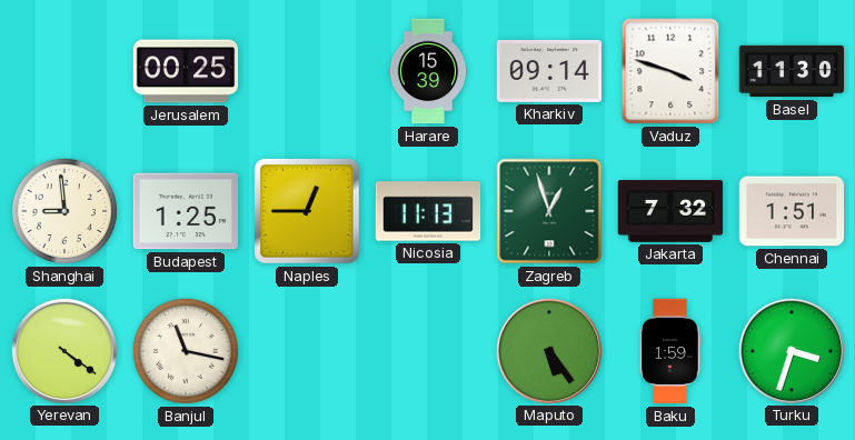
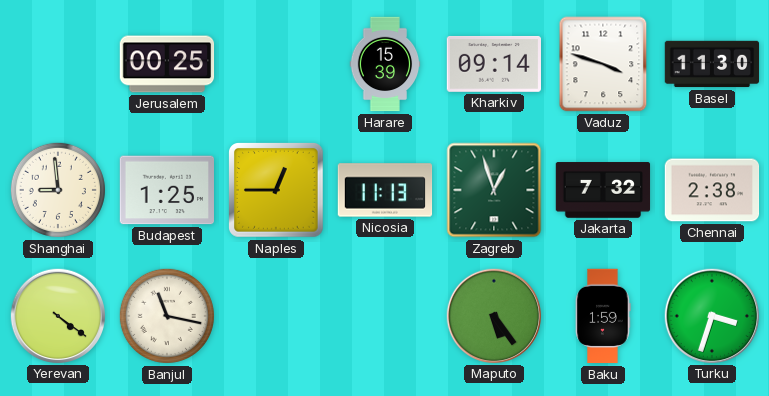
Chennai: 1:51 -> 2:38
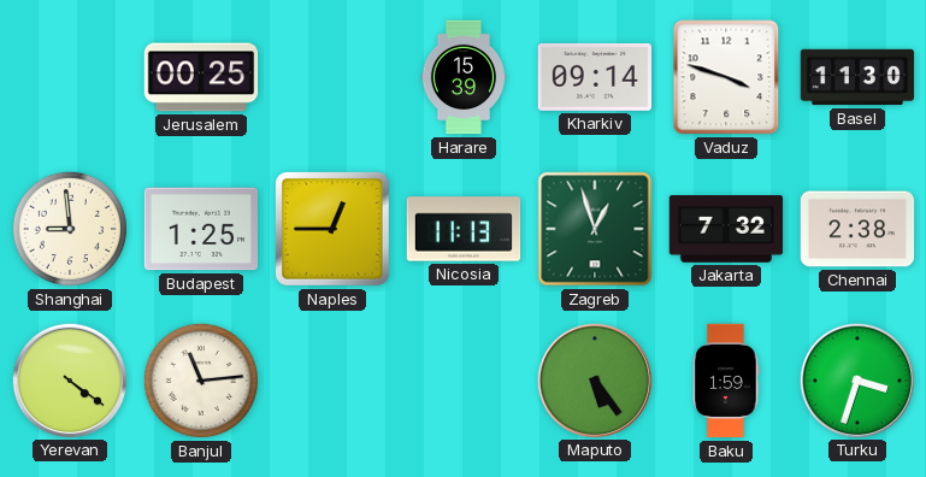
Banjul: 11:17 -> 11:14
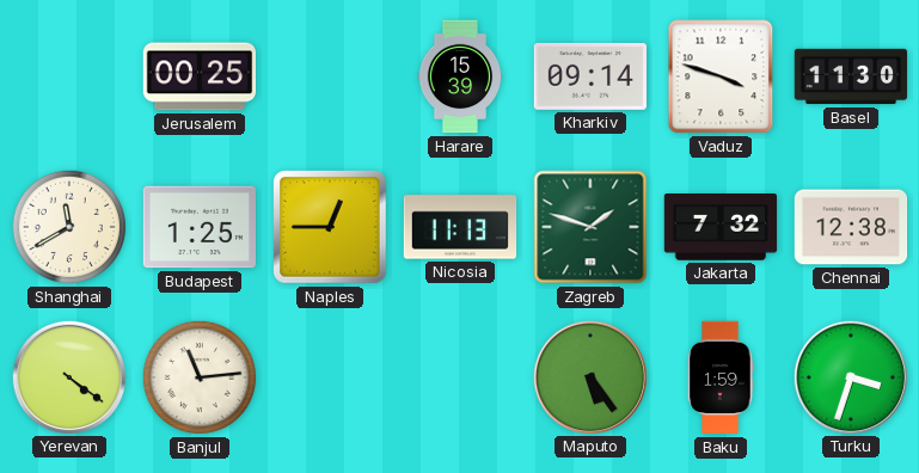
Shanghai: 8:59 -> 11:40
Zagreb: 12:57 -> 1:48
Chennai: 2:38 -> 12:38
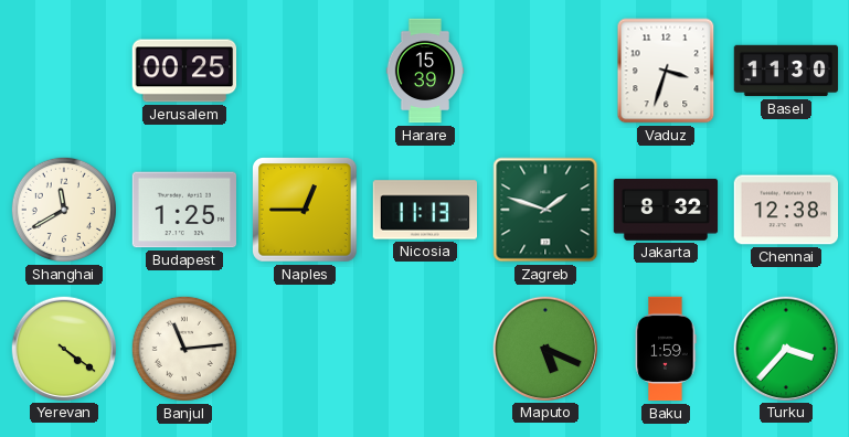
Kharkiv: 09:14 -> none
Vaduz: 3:48 -> 3:33
Jakarta: 7:32 -> 8:32
Maputo: 5:24 -> 5:19
Turku: 3:33 -> 3:37
